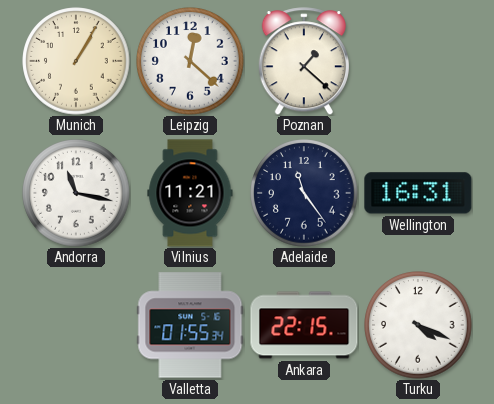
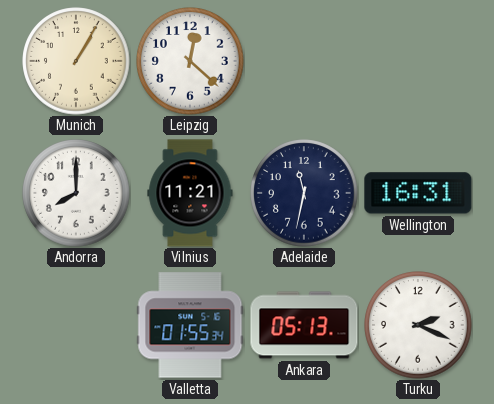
Poznan: 1:22 -> none
Andorra: 11:17 -> 8:00
Adelaide: 11:24 -> 11:32
Ankara: 22:15 -> 05:13
Turku: 4:19 -> 2:19
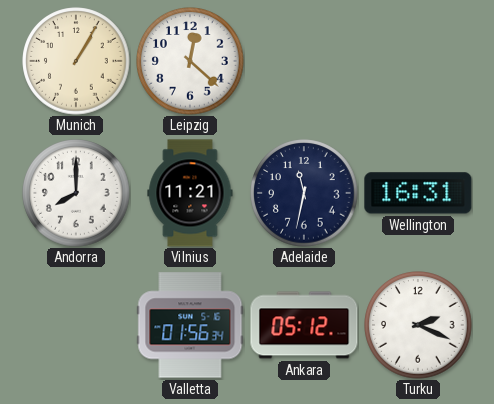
Valletta: 01:55 -> 01:56
Ankara: 05:13 -> 05:12
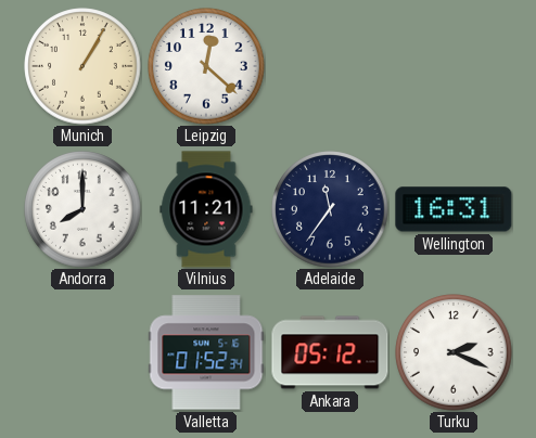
Adelaide: 11:32 -> 11:36
Valletta: 01:56 -> 01:52
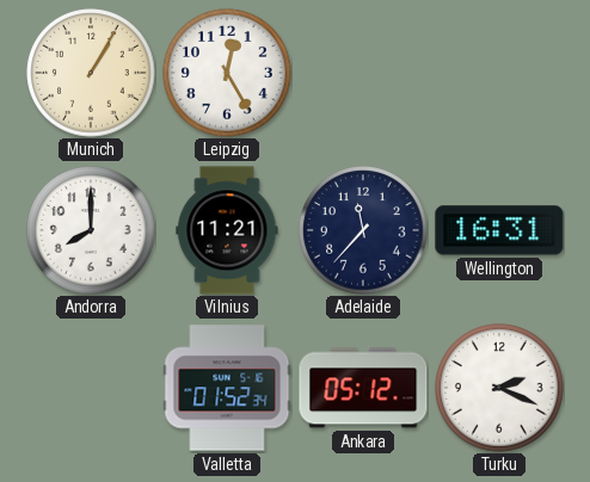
Leipzig: 12:22 -> 12:25
Adelaide: 11:36 -> 11:37
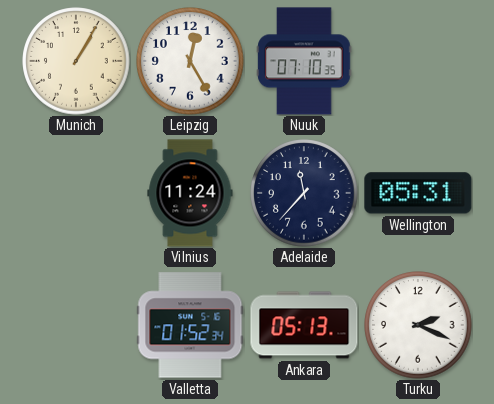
Nuuk: none -> 07:10
Andorra: 8:00 -> none
Vilnius: 11:21 -> 11:24
Wellington: 16:31 -> 05:31
Ankara: 05:12 -> 05:13
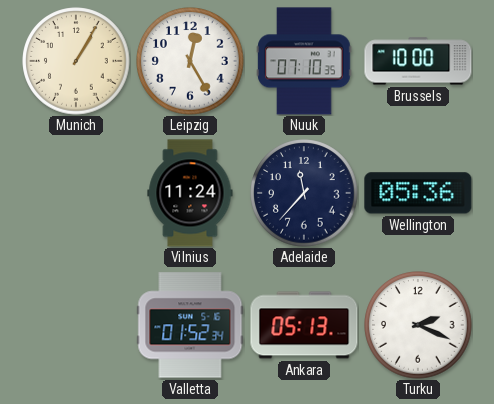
Brussels: none -> 10:00
Wellington: 05:31 -> 05:36
